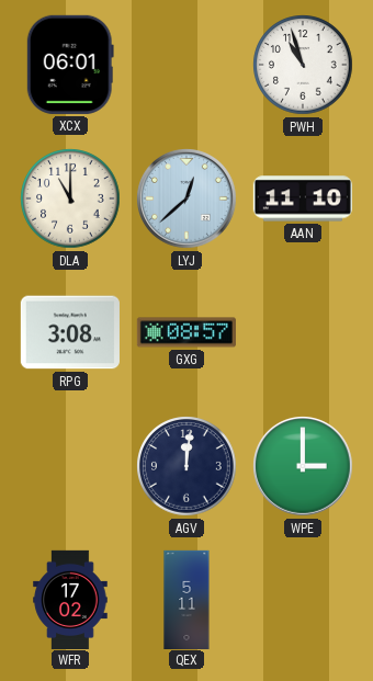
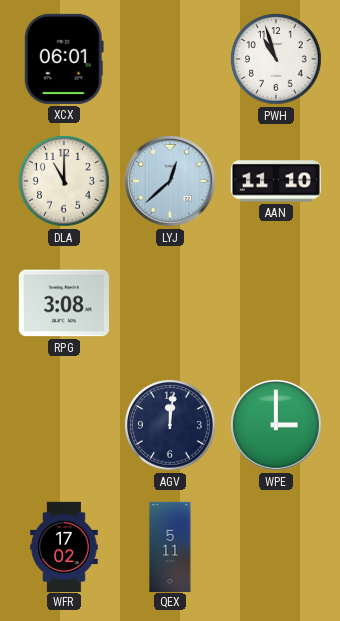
GXG: 08:57 -> none
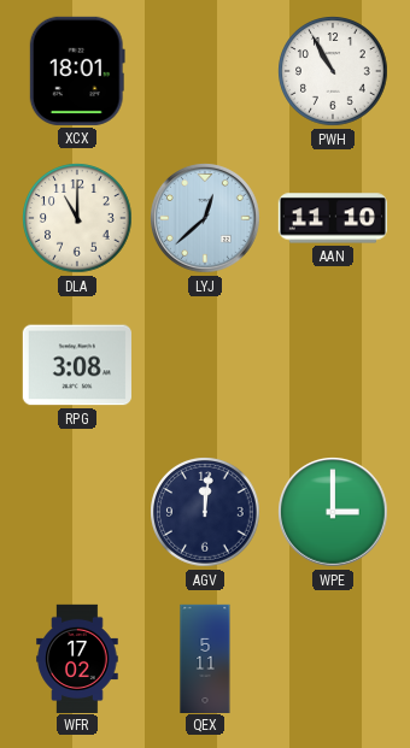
XCX: 06:01 -> 18:01
PWH: 10:57 -> 10:55
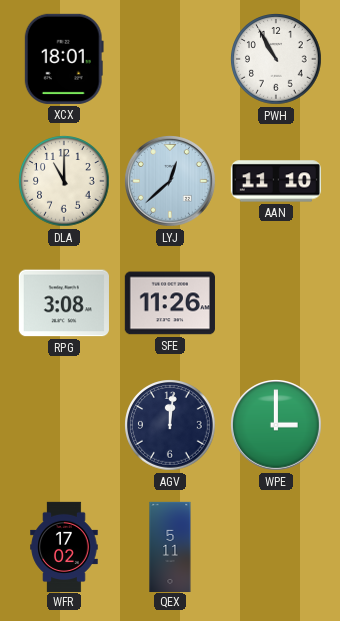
SFE: none -> 11:26
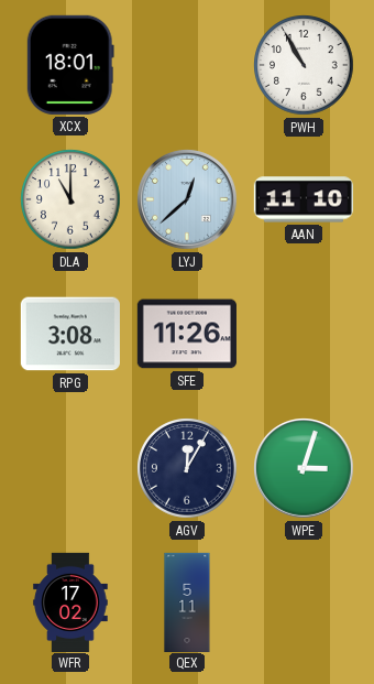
AGV: 12:01 -> 12:05
WPE: 3:00 -> 3:03
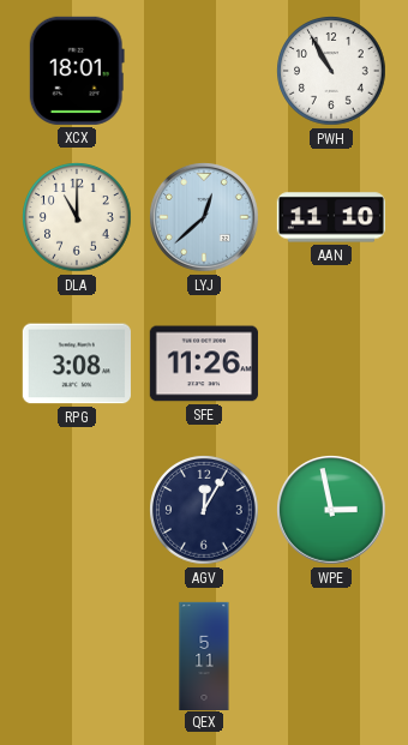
WPE: 3:03 -> 2:58
WFR: 17:02 -> none
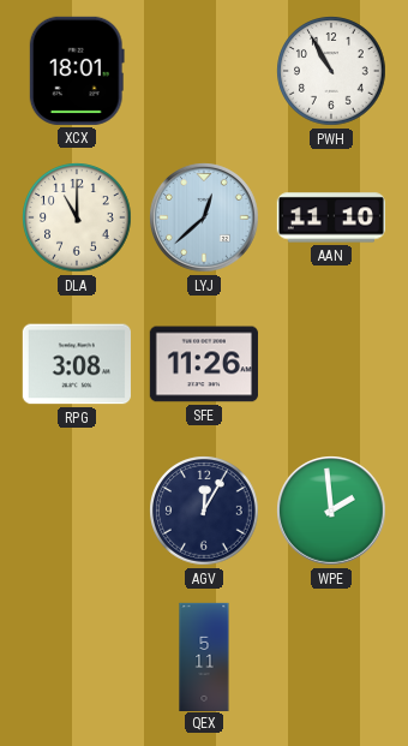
WPE: 2:58 -> 1:59
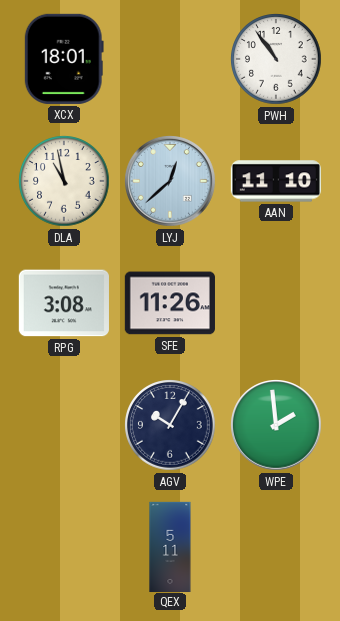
PWH: 10:55 -> 10:54
DLA: 11:00 -> 10:58
AGV: 12:05 -> 10:05
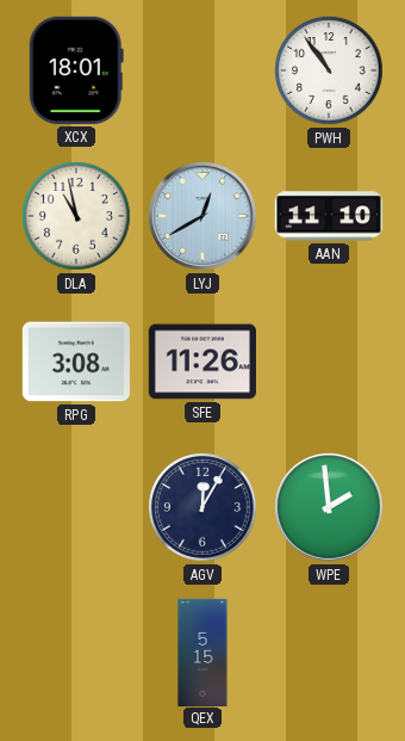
LYJ: 12:38 -> 12:40
AGV: 10:05 -> 12:05
QEX: 5:11 -> 5:15
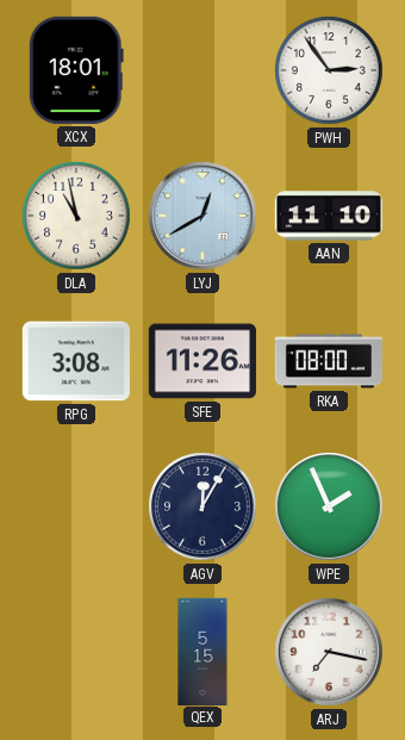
PWH: 10:54 -> 2:54
RKA: none -> 08:00
WPE: 1:59 -> 1:56
ARJ: none -> 7:17
